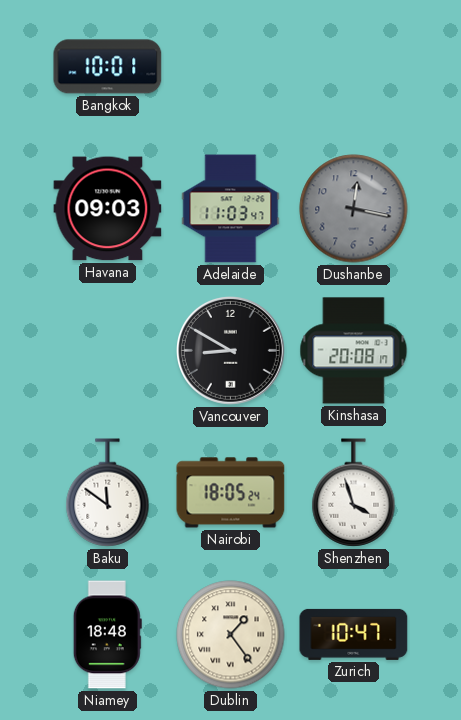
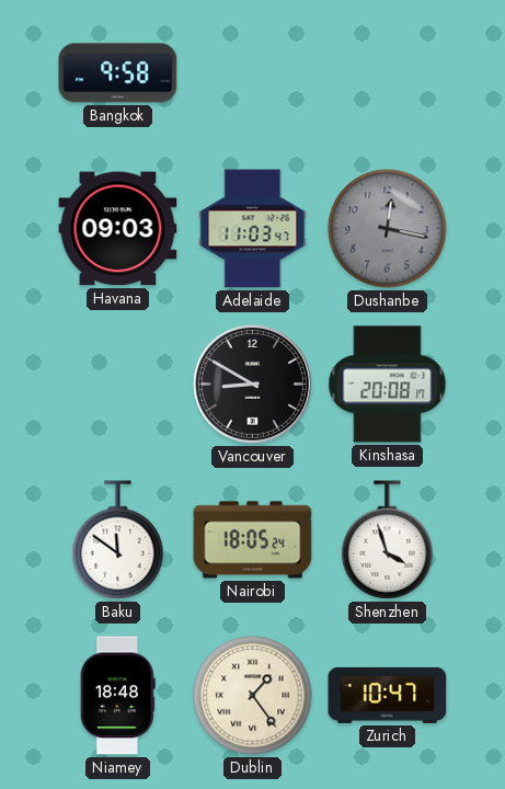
Bangkok: 10:01 -> 9:58
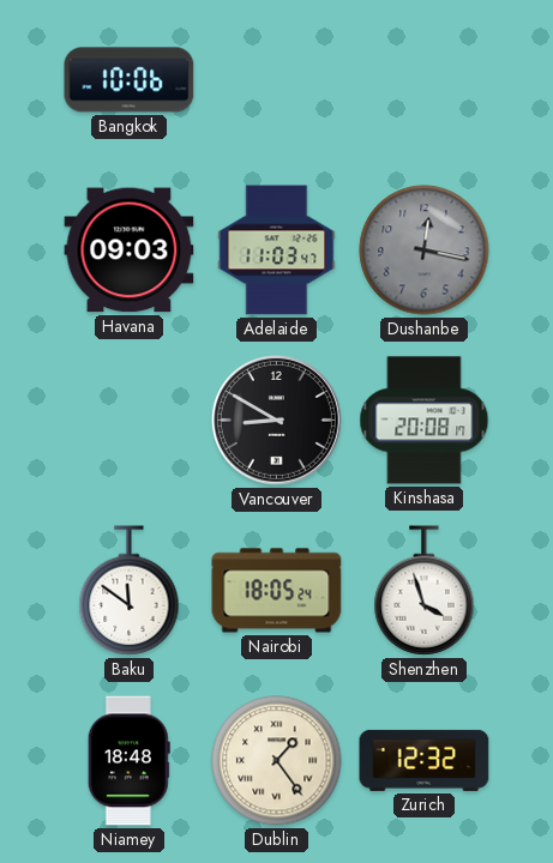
Bangkok: 9:58 -> 10:06
Zurich: 10:47 -> 12:32
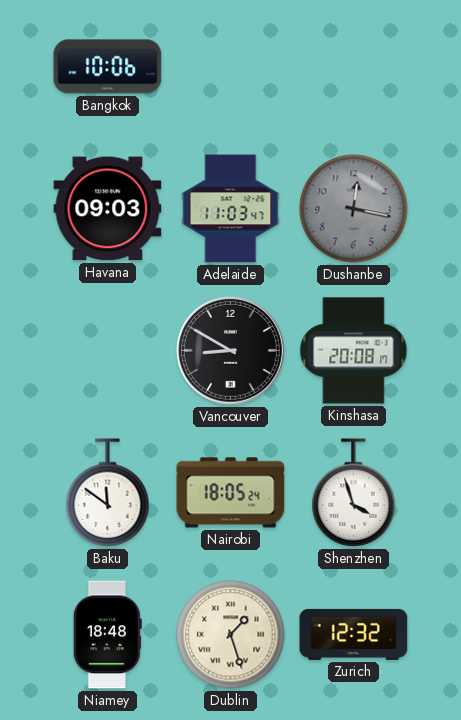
Dublin: 1:24 -> 1:27
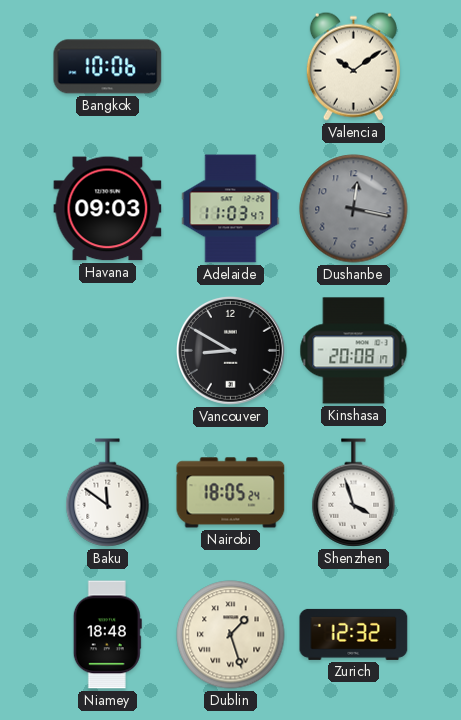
Valencia: none -> 10:09
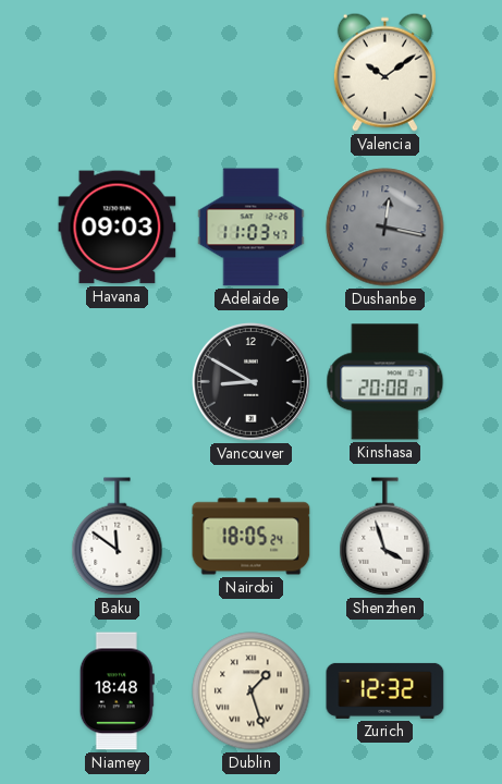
Bangkok: 10:06 -> none
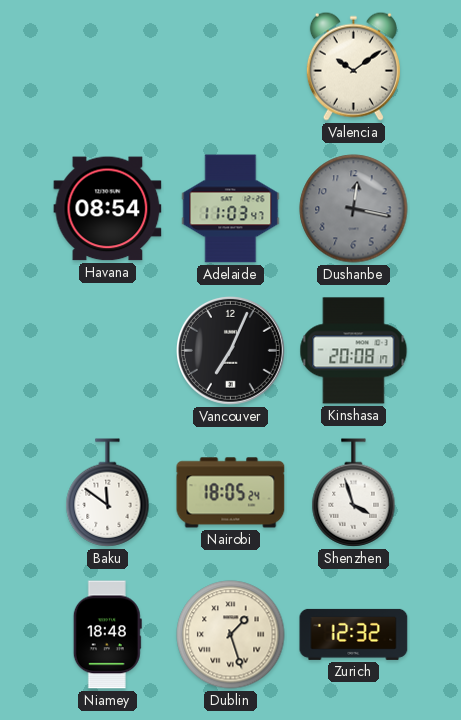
Havana: 09:03 -> 08:54
Vancouver: 8:50 -> 7:04
